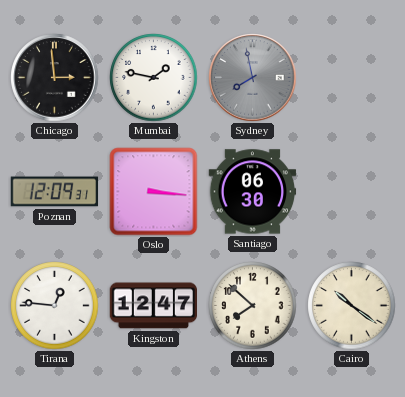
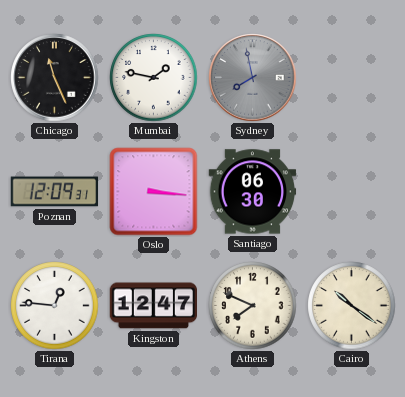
Chicago: 2:59 -> 11:26
Athens: 7:52 -> 7:49
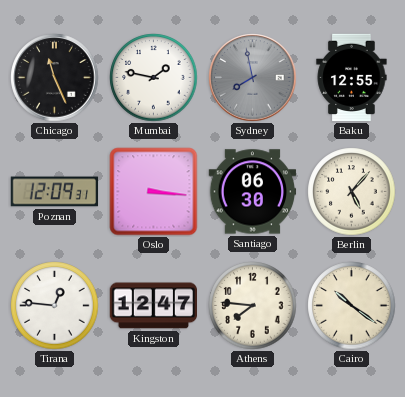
Baku: none -> 12:55
Berlin: none -> 5:07
Athens: 7:49 -> 7:46
